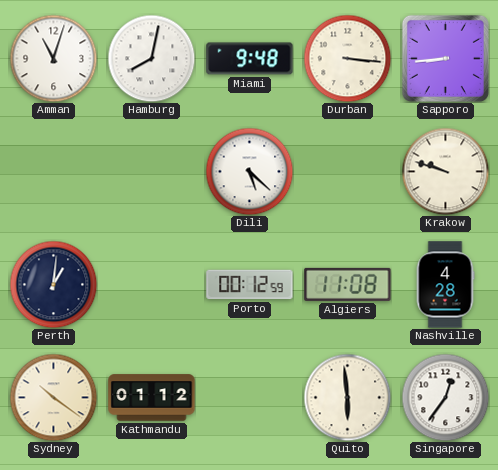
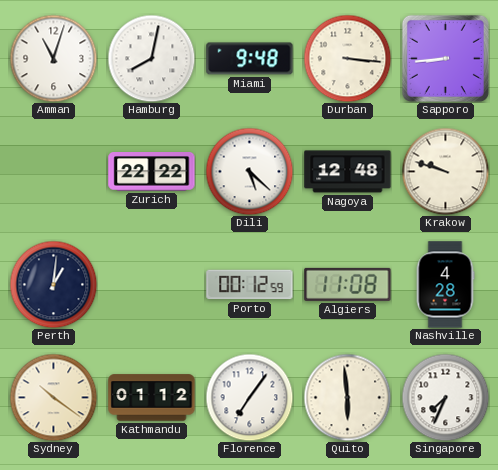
Zurich: none -> 22:22
Nagoya: none -> 12:48
Florence: none -> 7:06
Singapore: 12:36 -> 7:34
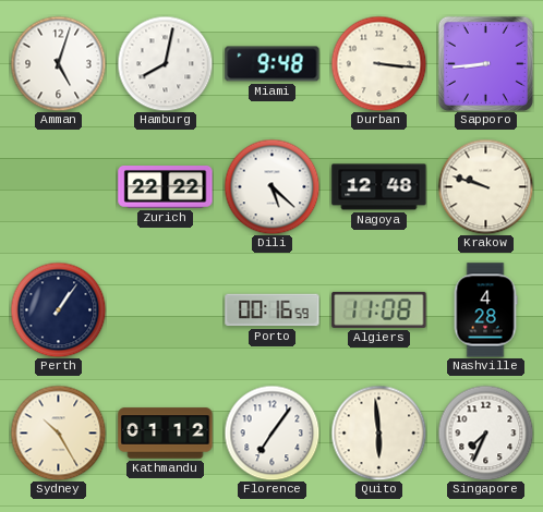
Amman: 11:03 -> 5:03
Perth: 1:01 -> 1:06
Porto: 00:12 -> 00:16
Sydney: 10:21 -> 10:25
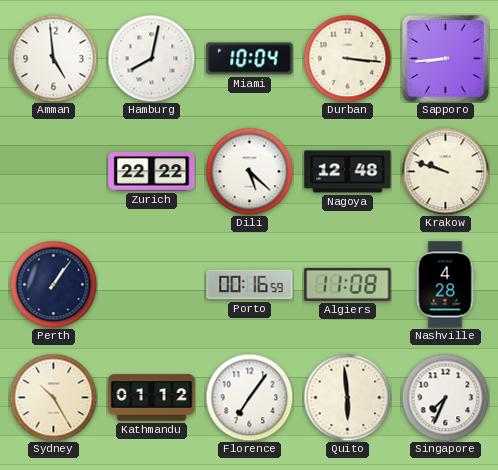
Amman: 5:03 -> 4:59
Miami: 9:48 -> 10:04
